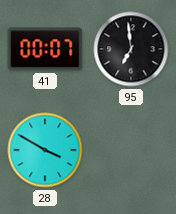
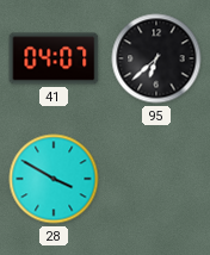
41: 00:07 -> 04:07
95: 6:59 -> 6:38
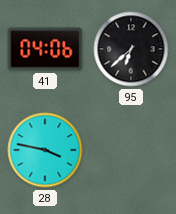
41: 04:07 -> 04:06
28: 3:50 -> 3:47
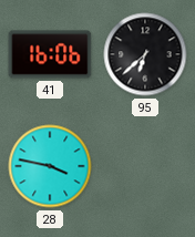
41: 04:06 -> 16:06
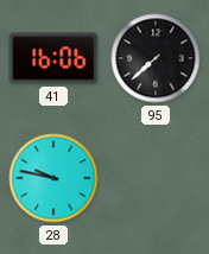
95: 6:38 -> 7:38
28: 3:47 -> 9:47
